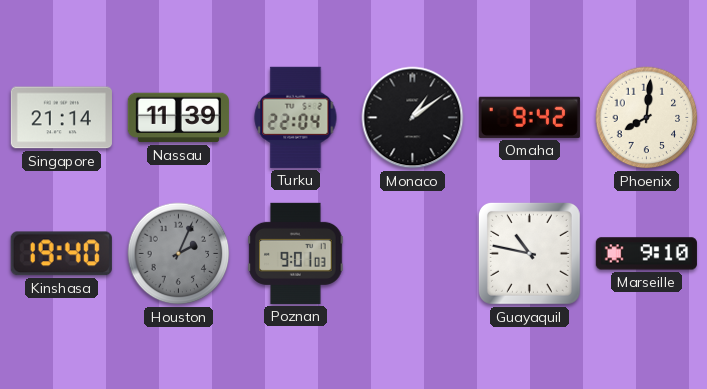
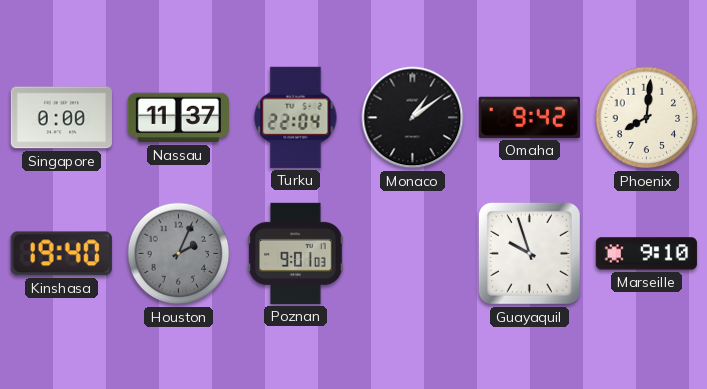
Singapore: 21:14 -> 0:00
Nassau: 11:39 -> 11:37
Guayaquil: 10:47 -> 9:57
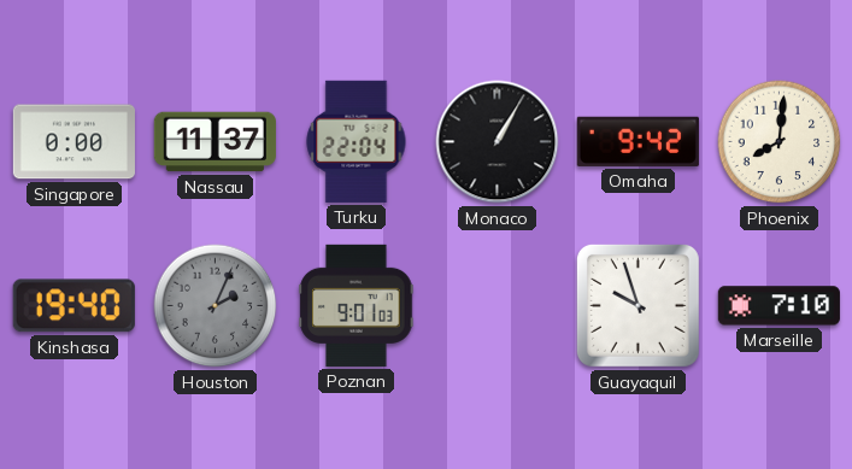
Monaco: 1:09 -> 1:05
Marseille: 9:10 -> 7:10
